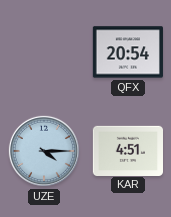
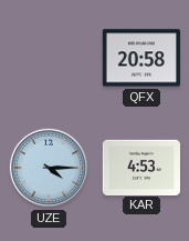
QFX: 20:54 -> 20:58
KAR: 4:51 -> 4:53
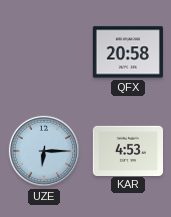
UZE: 4:15 -> 6:15
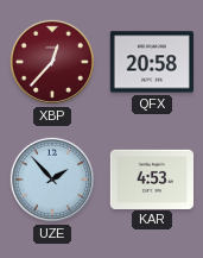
XBP: none -> 12:37
UZE: 6:15 -> 1:53
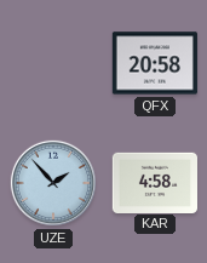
XBP: 12:37 -> none
KAR: 4:53 -> 4:58
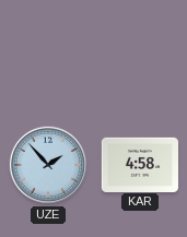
QFX: 20:58 -> none
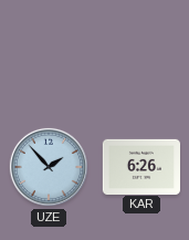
KAR: 4:58 -> 6:26
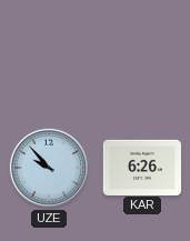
UZE: 1:53 -> 9:53
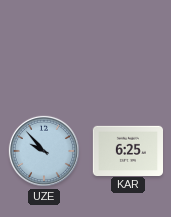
KAR: 6:26 -> 6:25
